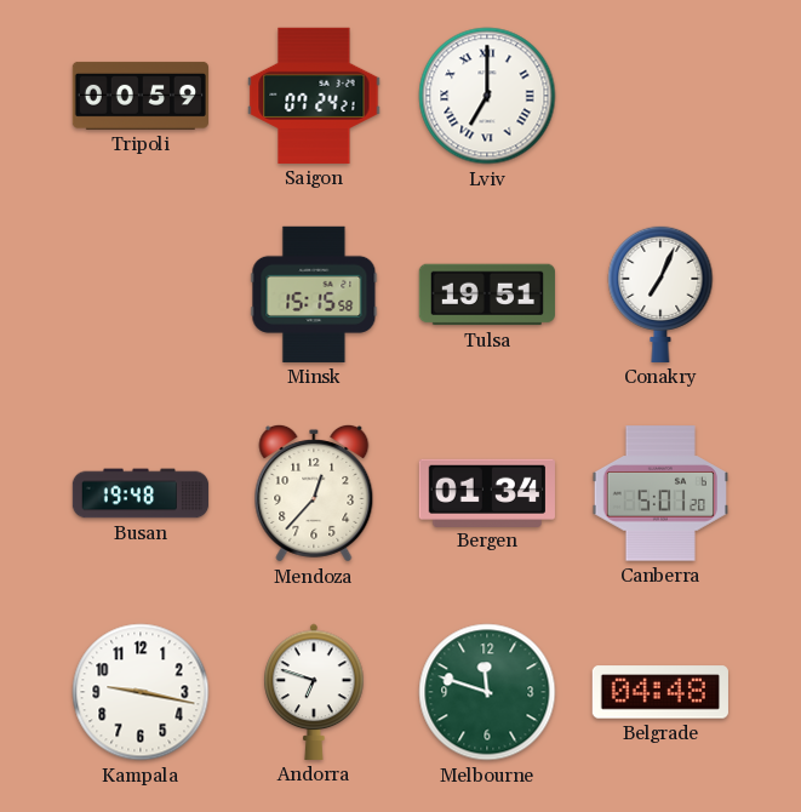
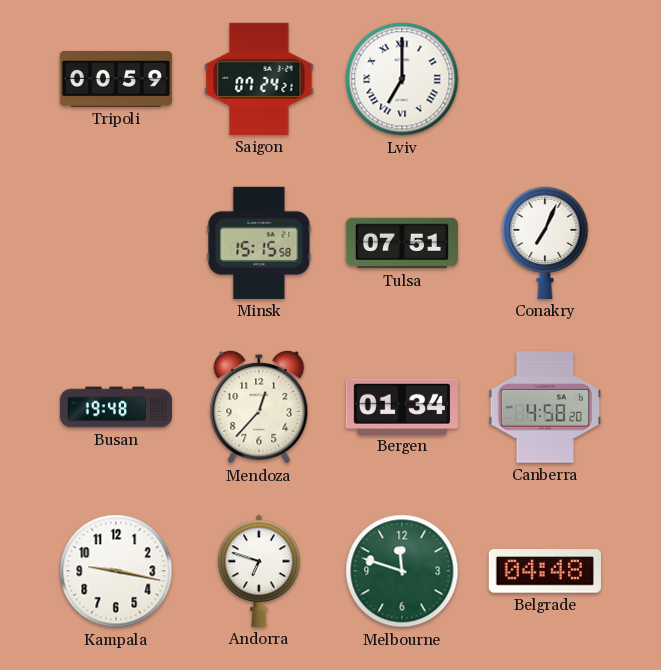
Tulsa: 19:51 -> 07:51
Canberra: 5:01 -> 4:58
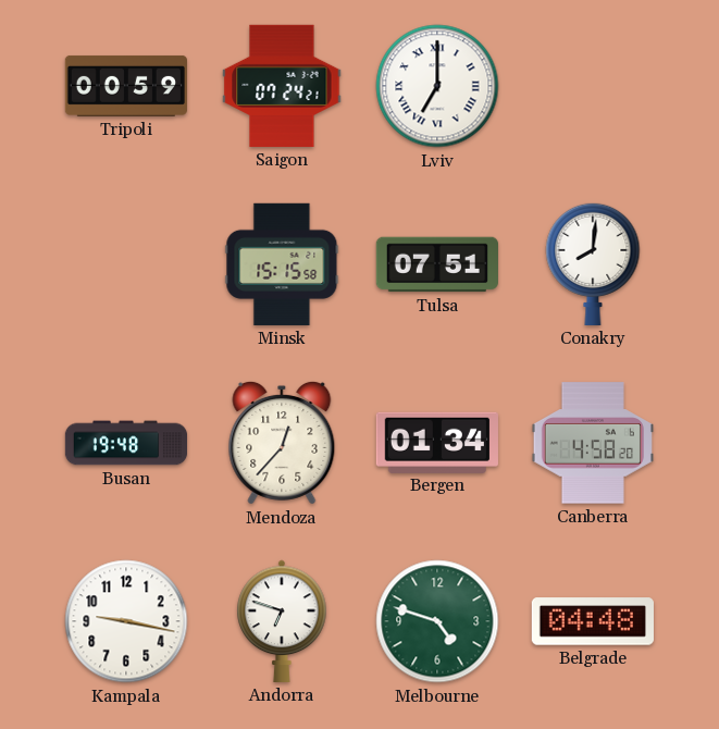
Conakry: 7:04 -> 8:01
Melbourne: 11:48 -> 4:48
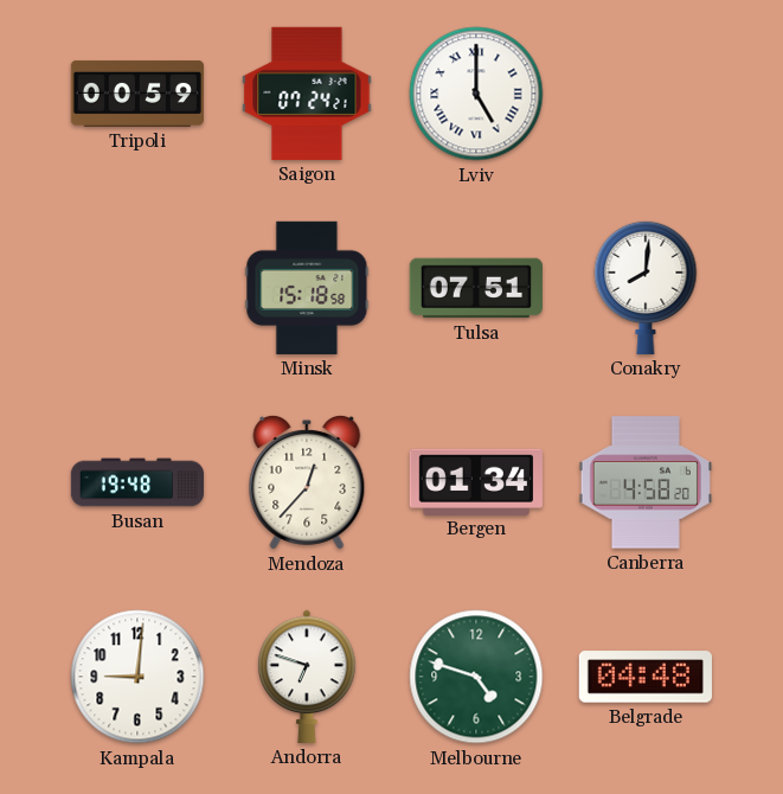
Lviv: 7:00 -> 5:00
Minsk: 15:15 -> 15:18
Kampala: 9:17 -> 9:01
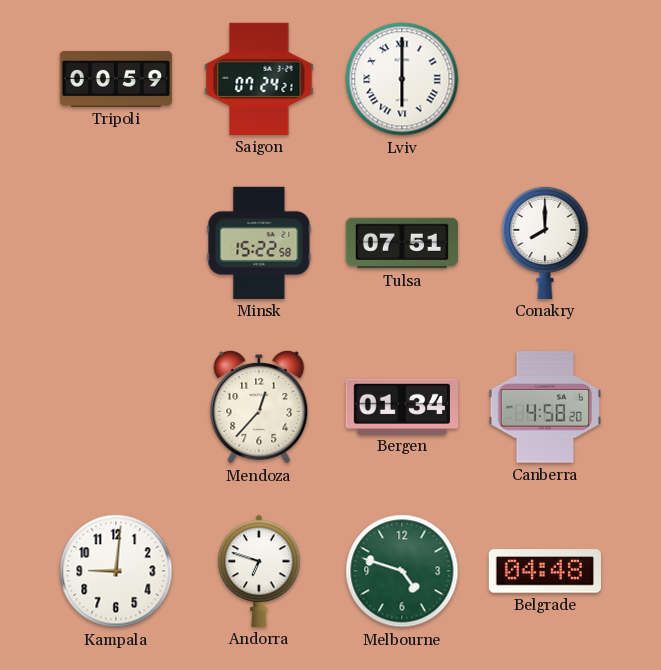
Lviv: 5:00 -> 6:00
Minsk: 15:18 -> 15:22
Conakry: 8:01 -> 8:00
Busan: 19:48 -> none
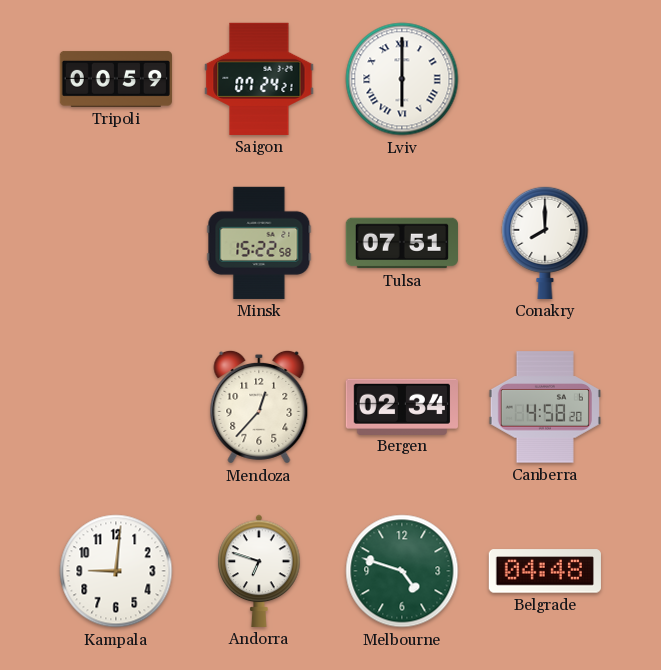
Bergen: 01:34 -> 02:34
